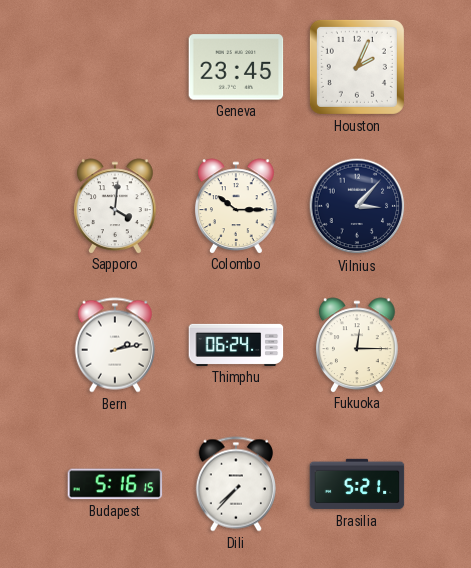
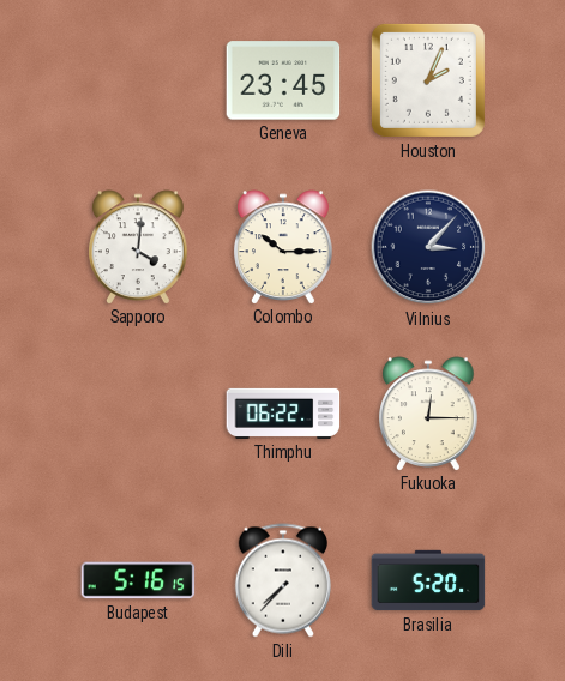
Bern: 2:13 -> none
Thimphu: 06:24 -> 06:22
Brasilia: 5:21 -> 5:20
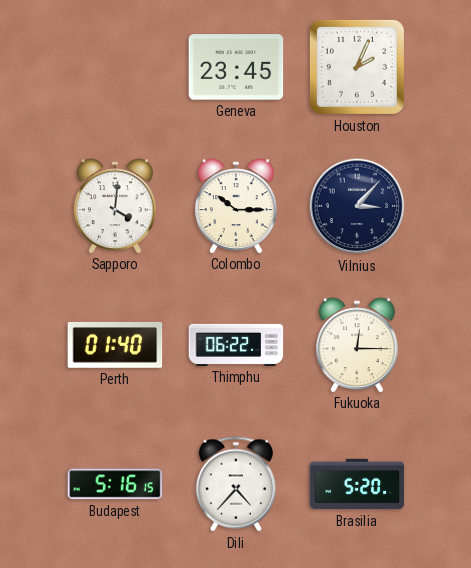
Perth: none -> 01:40
Dili: 7:37 -> 4:37
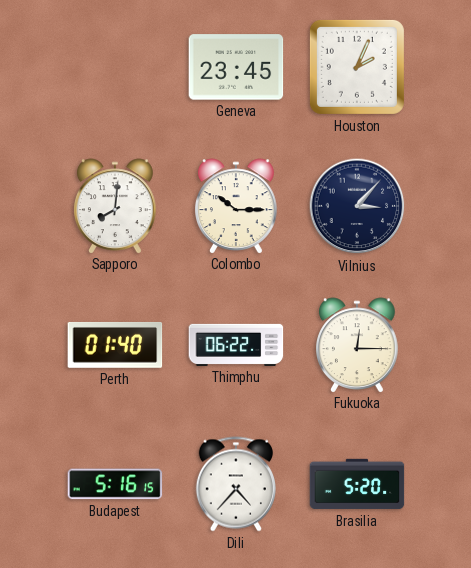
Sapporo: 4:01 -> 8:01
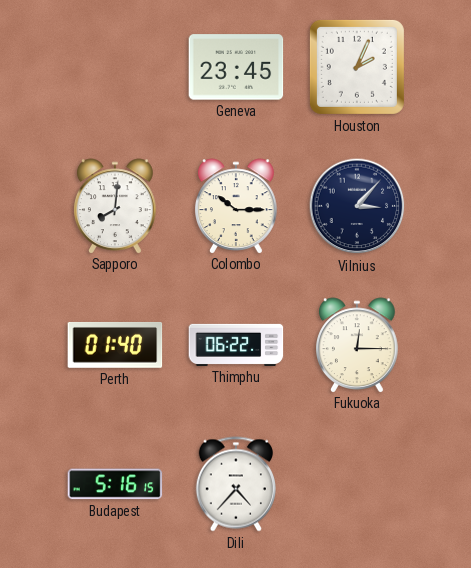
Brasilia: 5:20 -> none
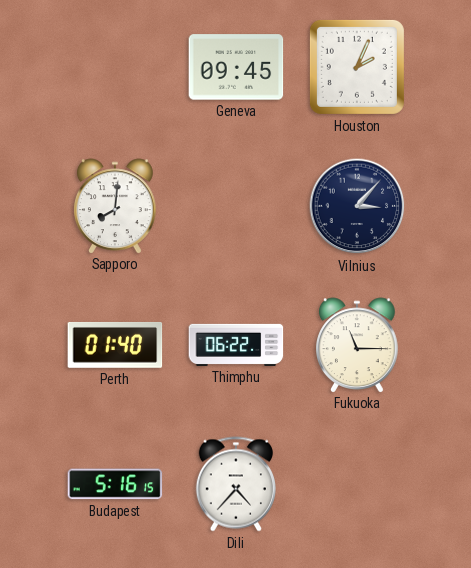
Geneva: 23:45 -> 09:45
Colombo: 10:15 -> none
Fukuoka: 12:15 -> 11:15
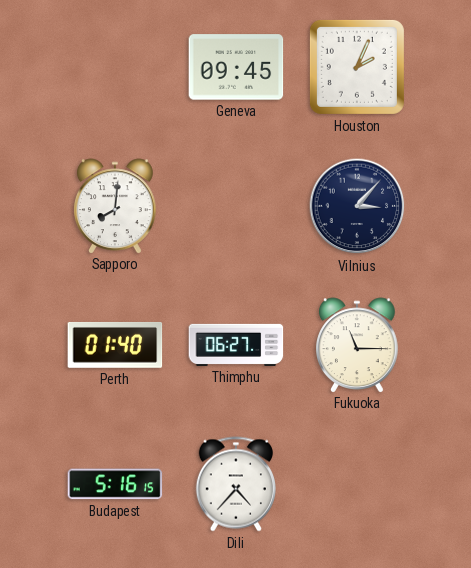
Thimphu: 06:22 -> 06:27
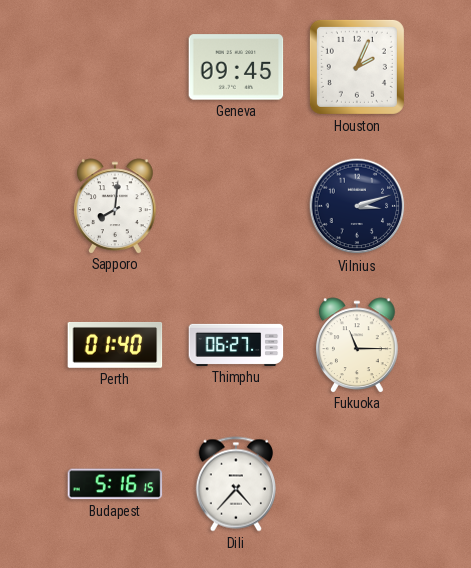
Vilnius: 3:07 -> 3:12
